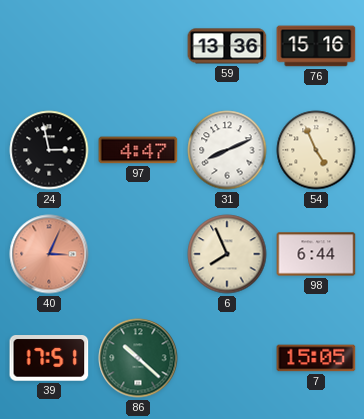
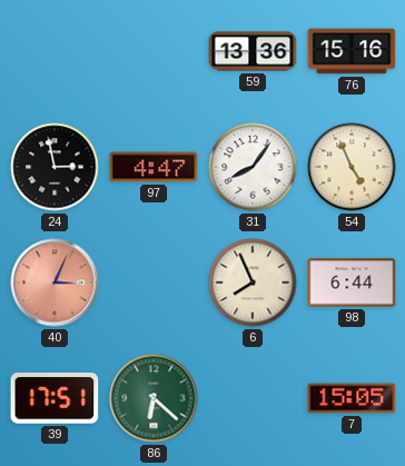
31: 8:11 -> 8:06
86: 10:22 -> 6:22
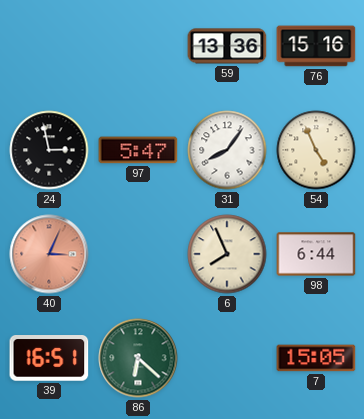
97: 4:47 -> 5:47
39: 17:51 -> 16:51
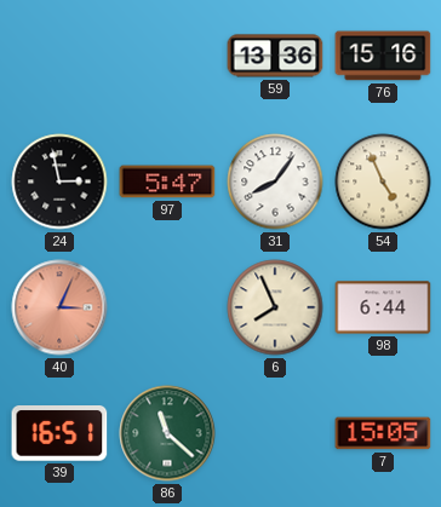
86: 6:22 -> 11:22
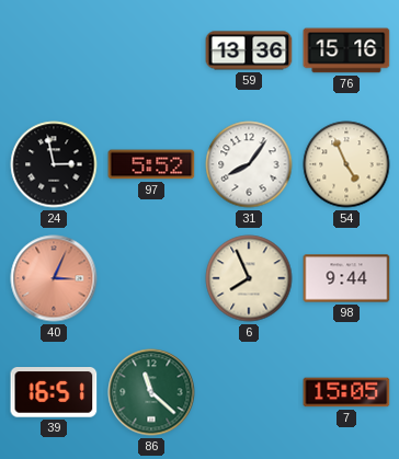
97: 5:47 -> 5:52
98: 6:44 -> 9:44
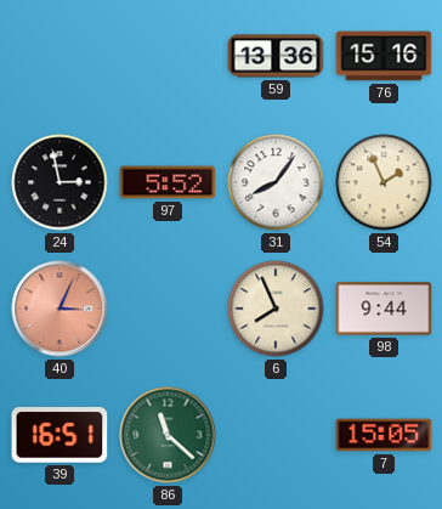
54: 4:56 -> 1:56
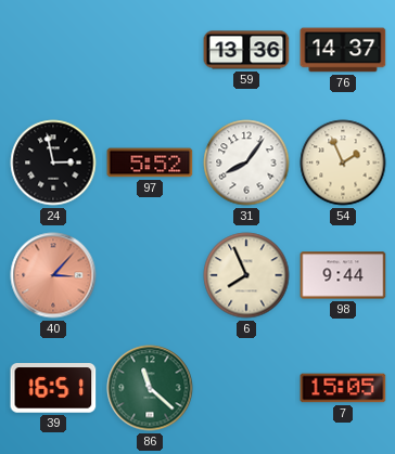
76: 15:16 -> 14:37
40: 3:04 -> 3:07
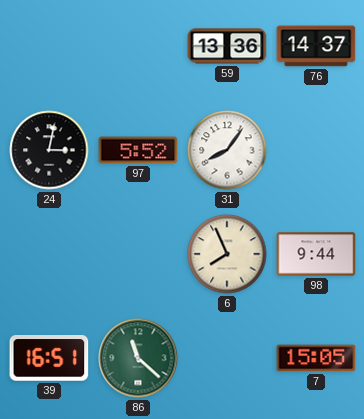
24: 2:58 -> 3:02
54: 1:56 -> none
40: 3:07 -> none
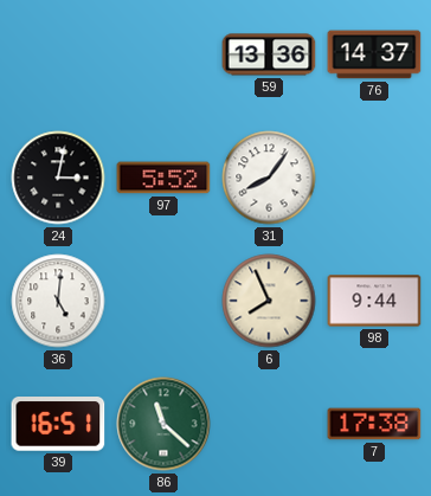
36: none -> 5:01
7: 15:05 -> 17:38
